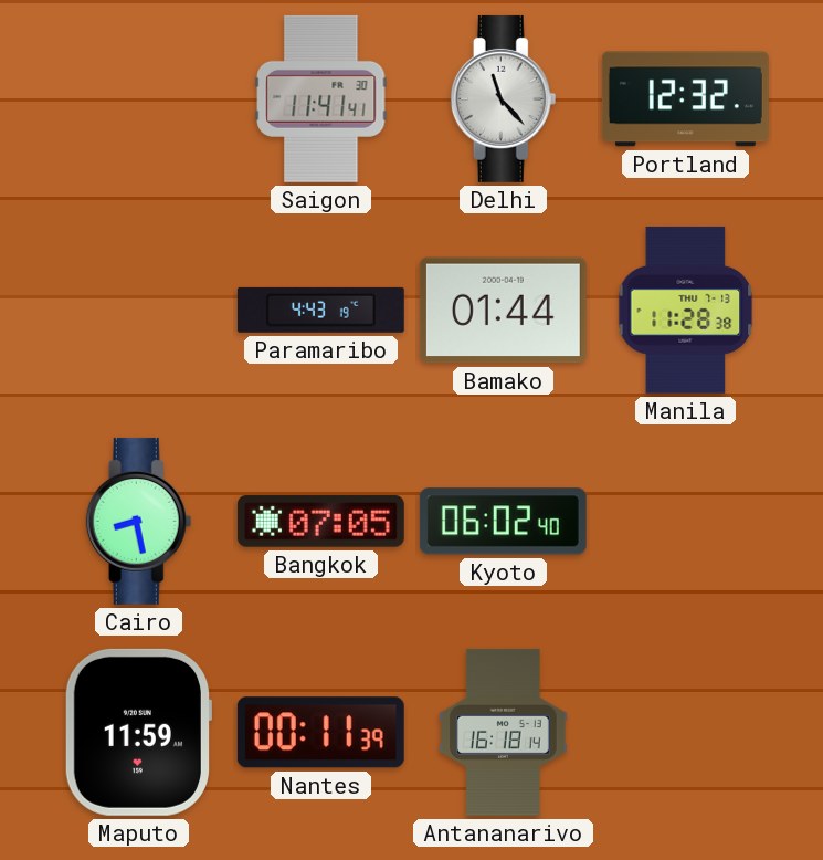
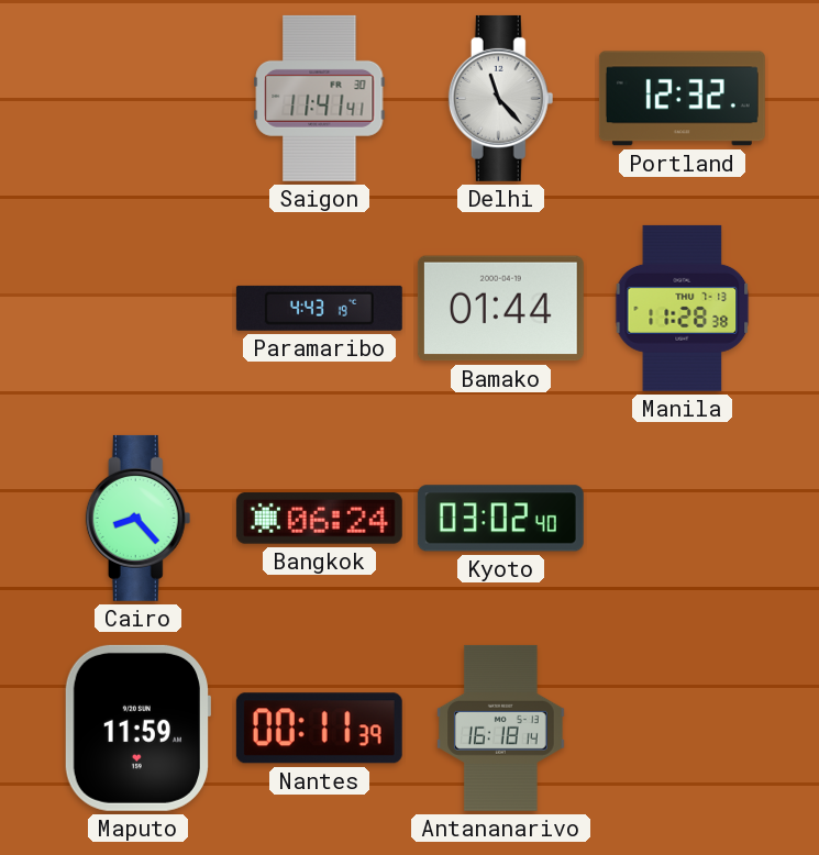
Cairo: 8:28 -> 8:23
Bangkok: 07:05 -> 06:24
Kyoto: 06:02 -> 03:02
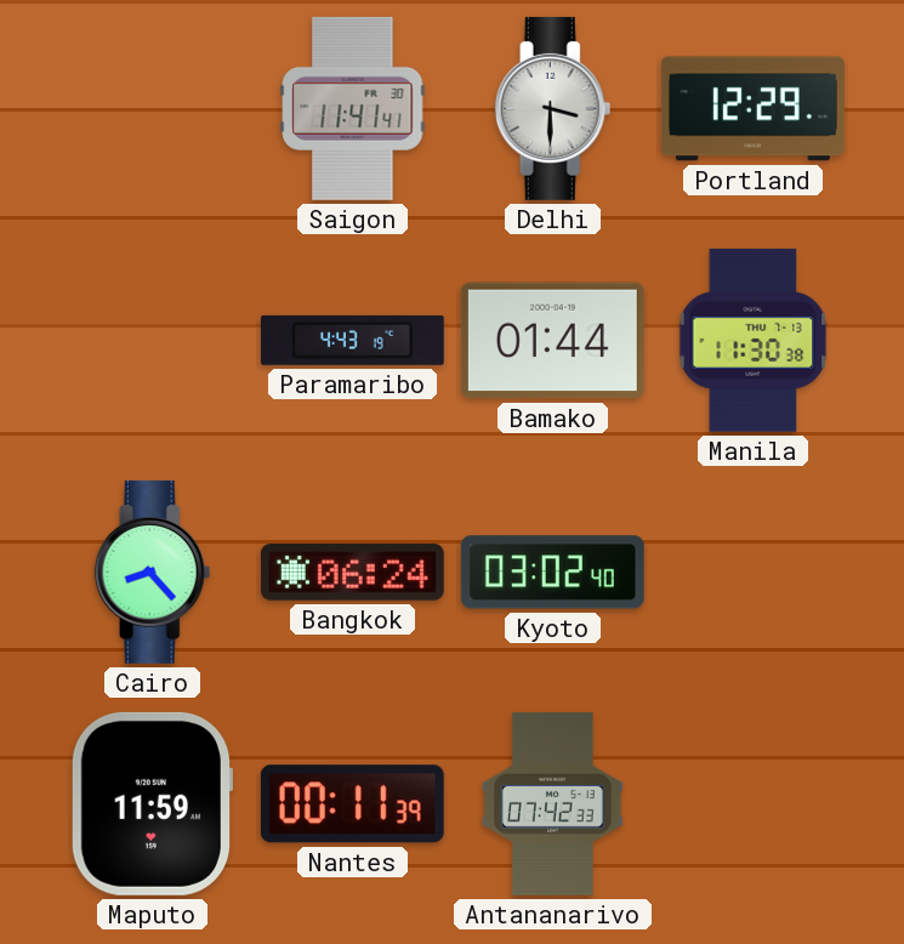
Delhi: 11:23 -> 3:30
Portland: 12:32 -> 12:29
Manila: 11:28 -> 11:30
Antananarivo: 16:18 -> 07:42
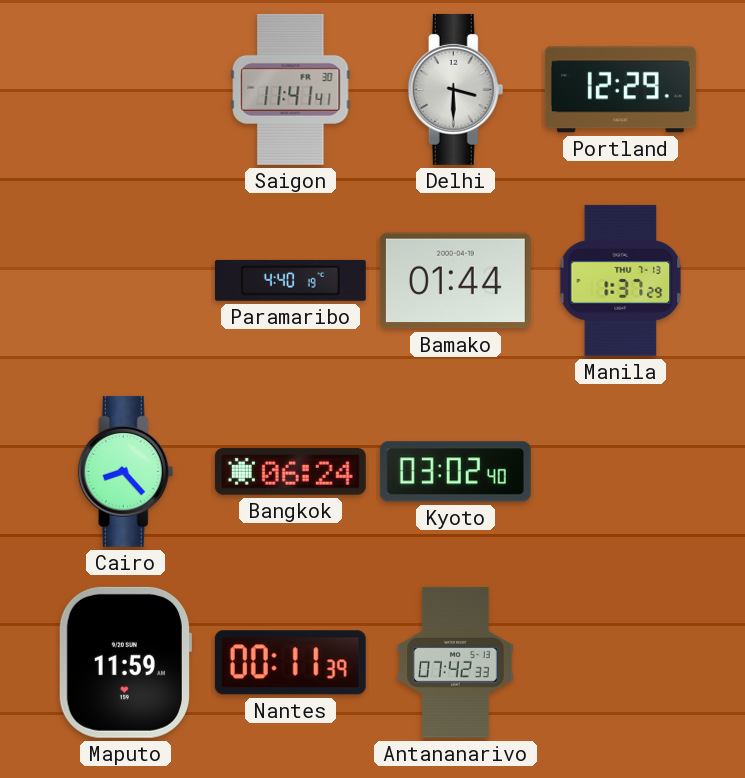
Paramaribo: 4:43 -> 4:40
Manila: 11:30 -> 1:37
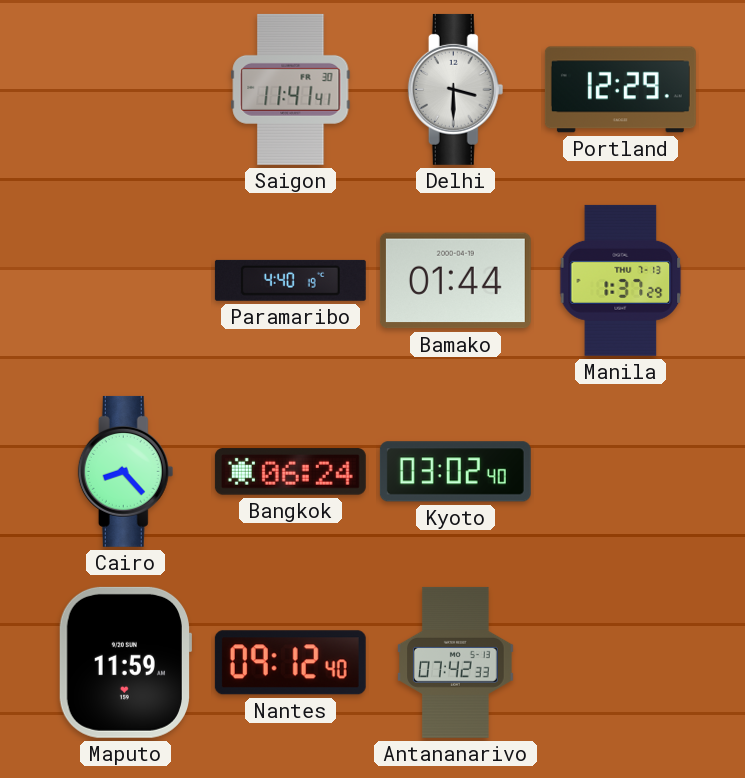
Nantes: 00:11 -> 09:12
